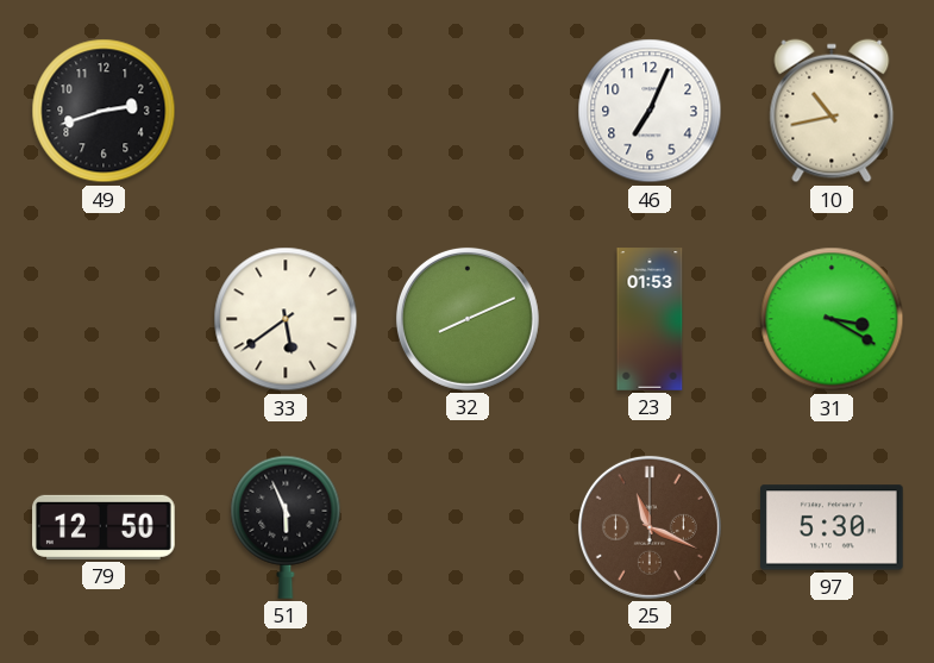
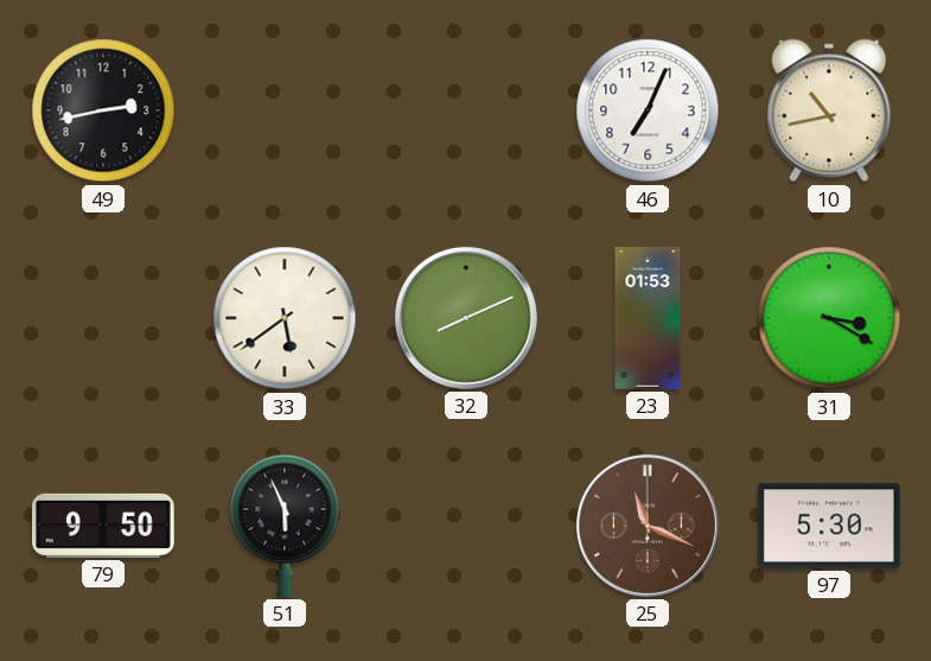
49: 2:42 -> 2:43
79: 12:50 -> 9:50
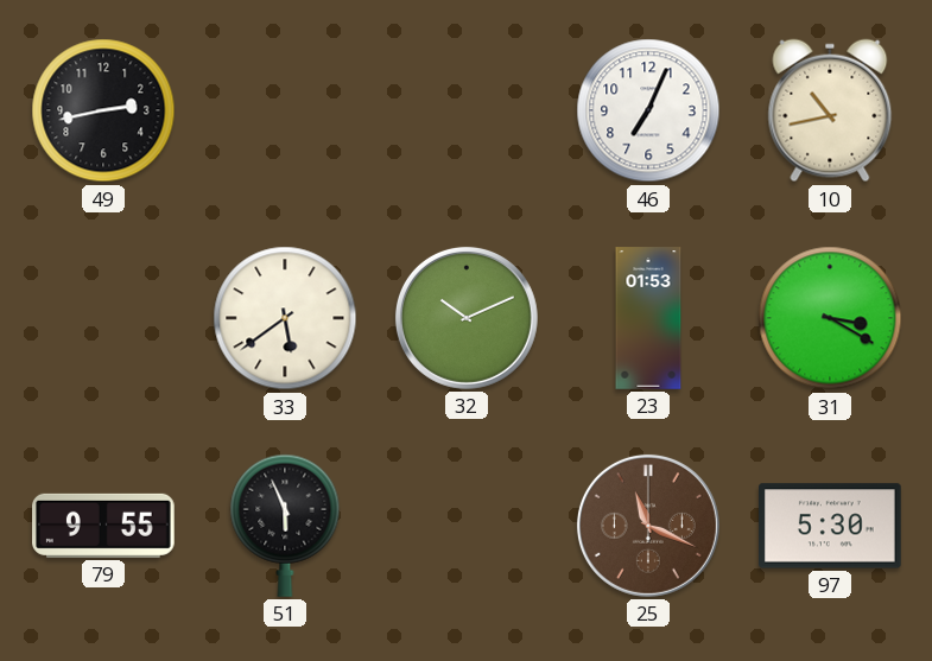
32: 8:11 -> 10:11
79: 9:50 -> 9:55
